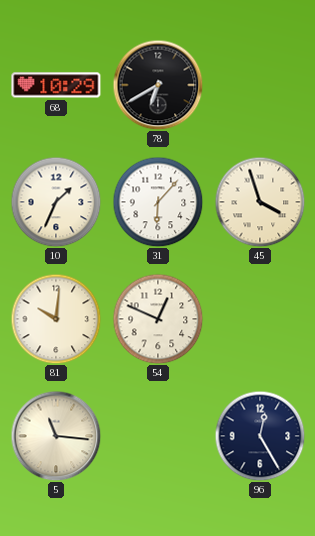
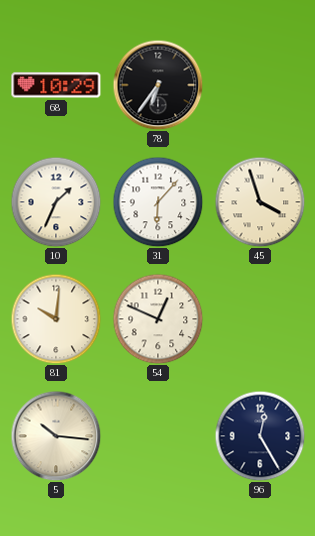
78: 6:40 -> 6:36
5: 11:16 -> 10:16
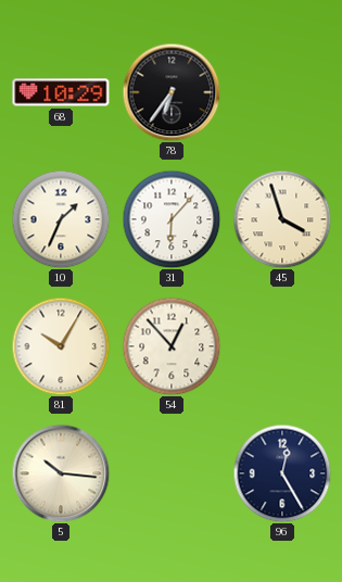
81: 10:01 -> 10:05
54: 12:49 -> 12:53
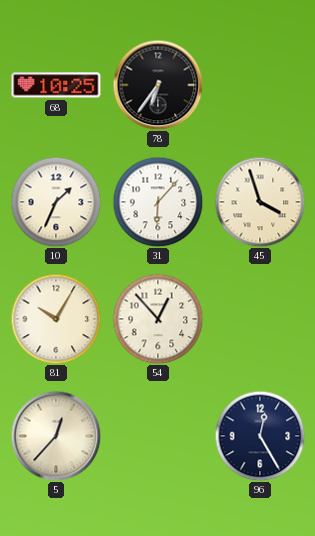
68: 10:29 -> 10:25
5: 10:16 -> 12:37
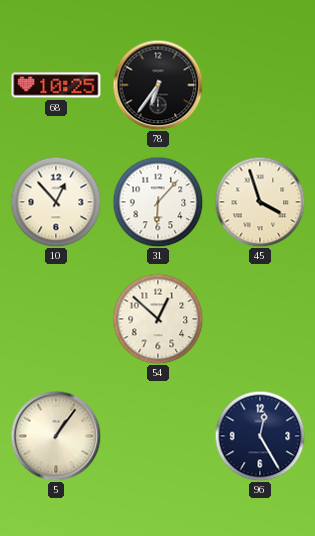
10: 1:34 -> 12:53
81: 10:05 -> none
54: 12:53 -> 12:52
5: 12:37 -> 1:06
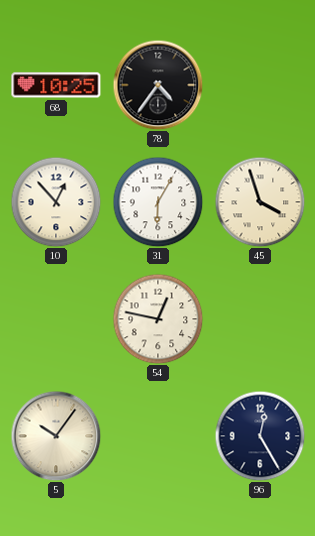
78: 6:36 -> 4:36
31: 6:07 -> 6:05
54: 12:52 -> 12:47
5: 1:06 -> 10:06
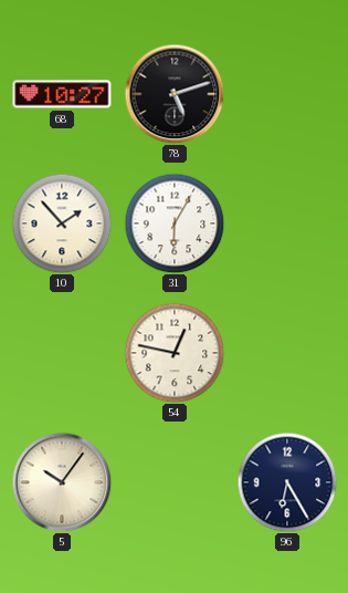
68: 10:25 -> 10:27
78: 4:36 -> 5:12
10: 12:53 -> 1:53
45: 3:57 -> none
96: 12:25 -> 6:25
